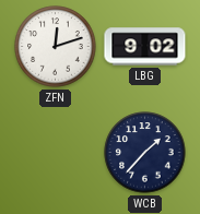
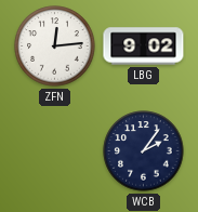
ZFN: 12:12 -> 12:14
WCB: 1:37 -> 2:06
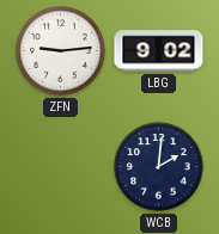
ZFN: 12:14 -> 9:14
WCB: 2:06 -> 2:01
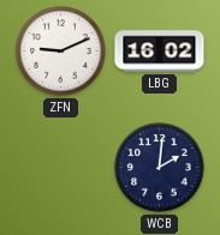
ZFN: 9:14 -> 9:11
LBG: 9:02 -> 16:02
